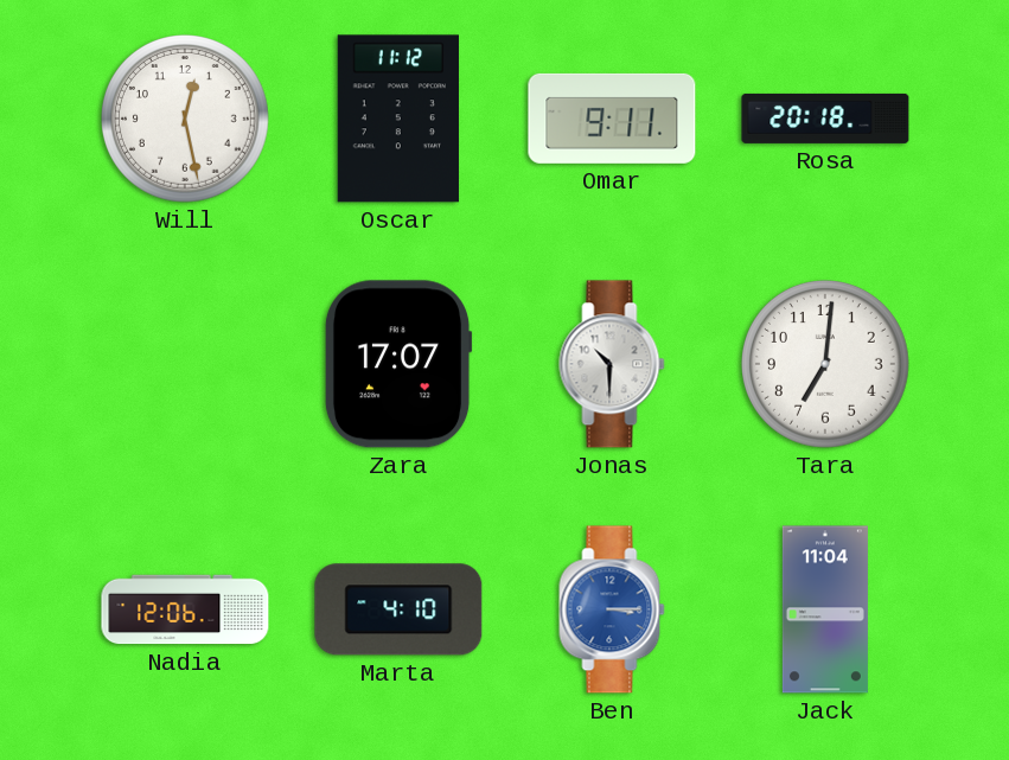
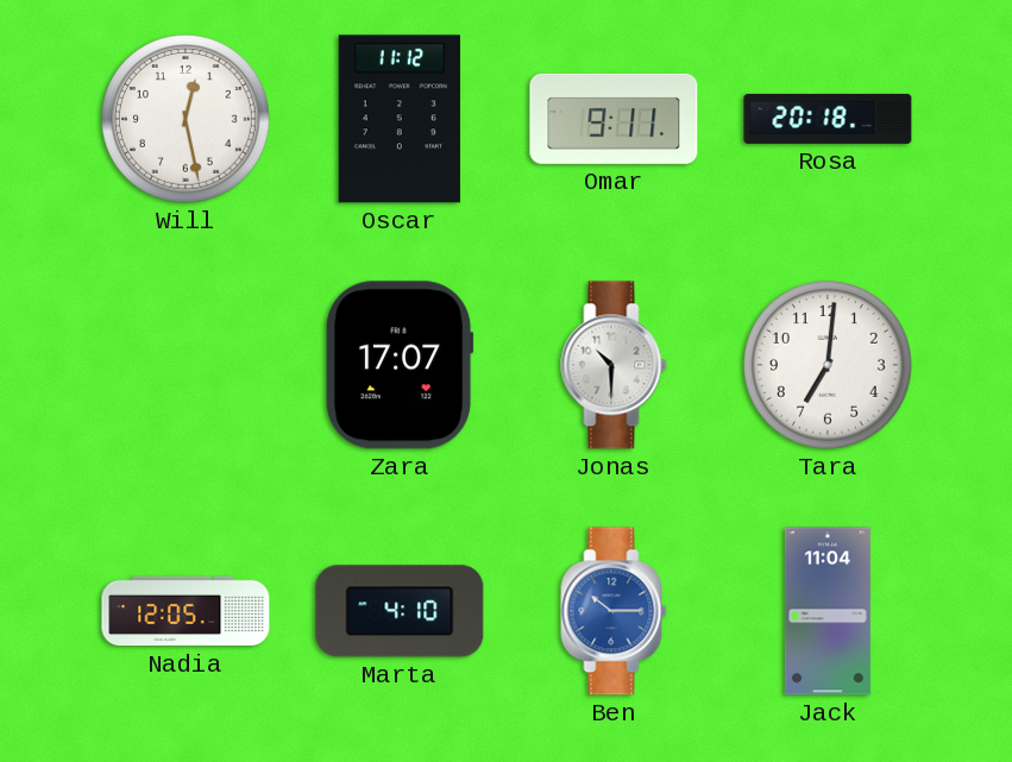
Nadia: 12:06 -> 12:05
Ben: 3:15 -> 10:15
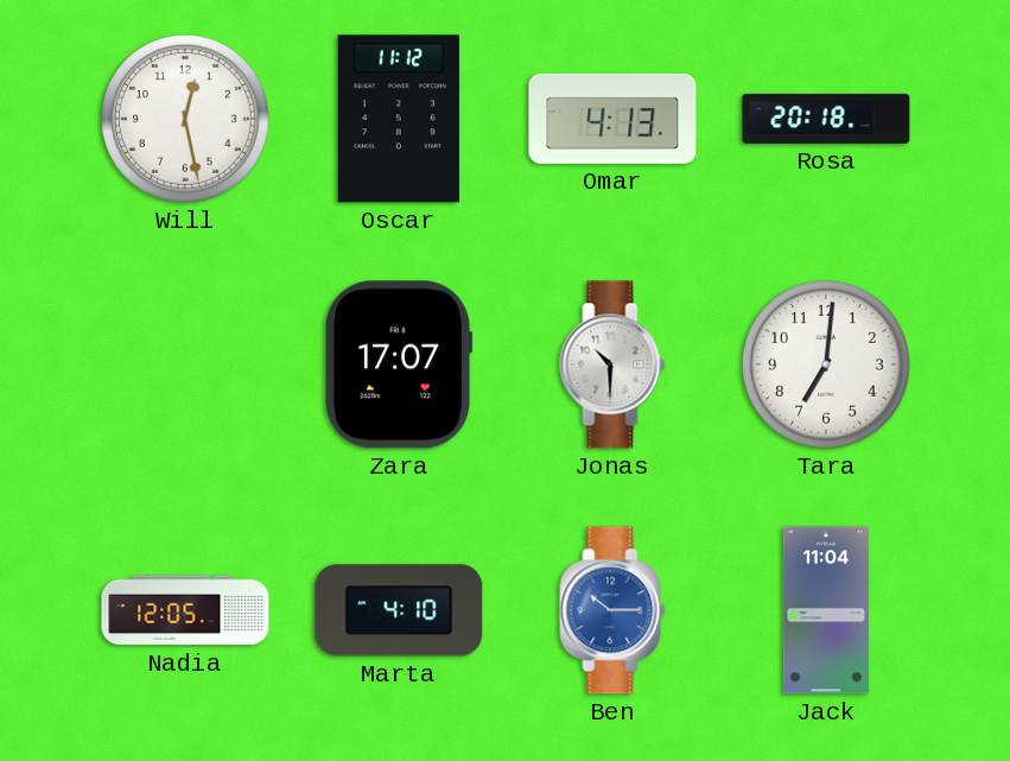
Omar: 9:11 -> 4:13
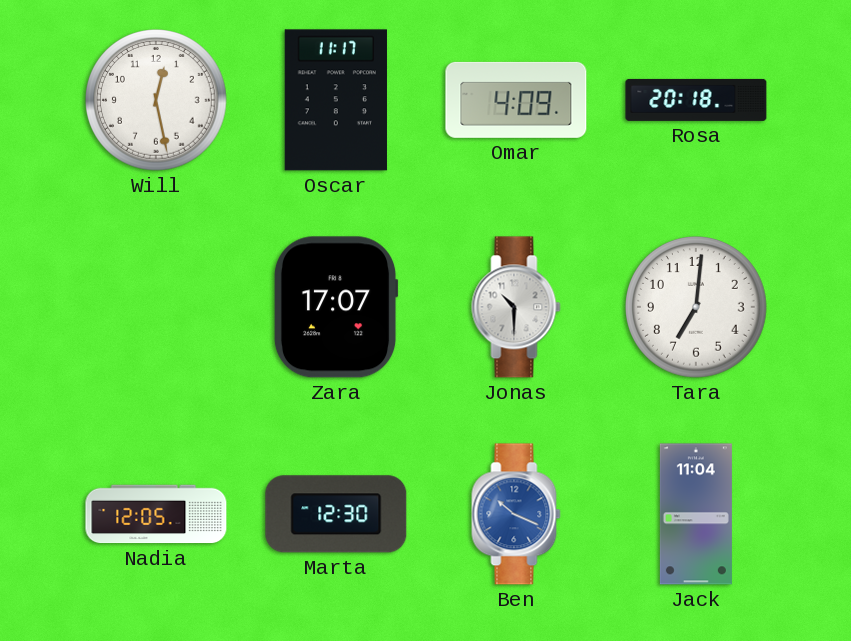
Oscar: 11:12 -> 11:17
Omar: 4:13 -> 4:09
Marta: 4:10 -> 12:30
Ben: 10:15 -> 10:19
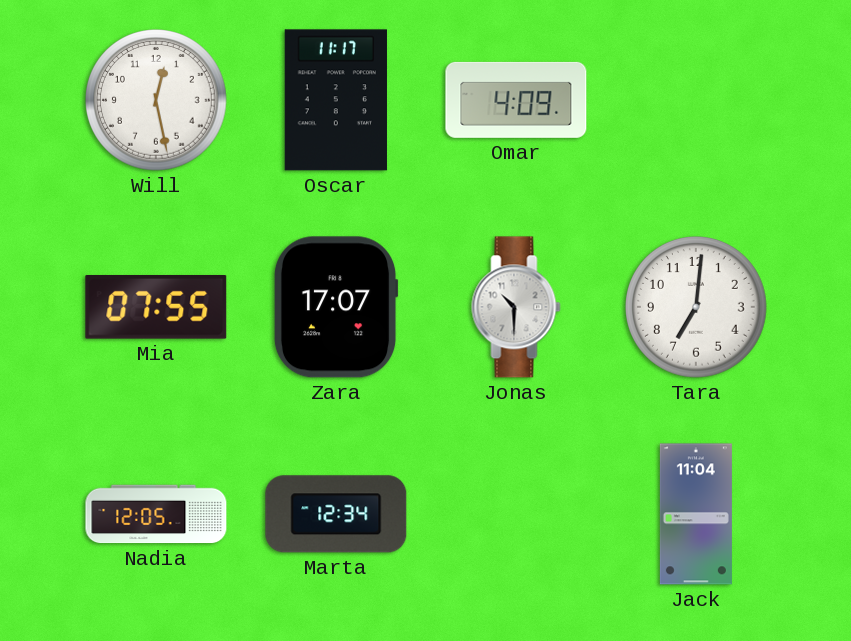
Rosa: 20:18 -> none
Mia: none -> 07:55
Marta: 12:30 -> 12:34
Ben: 10:19 -> none
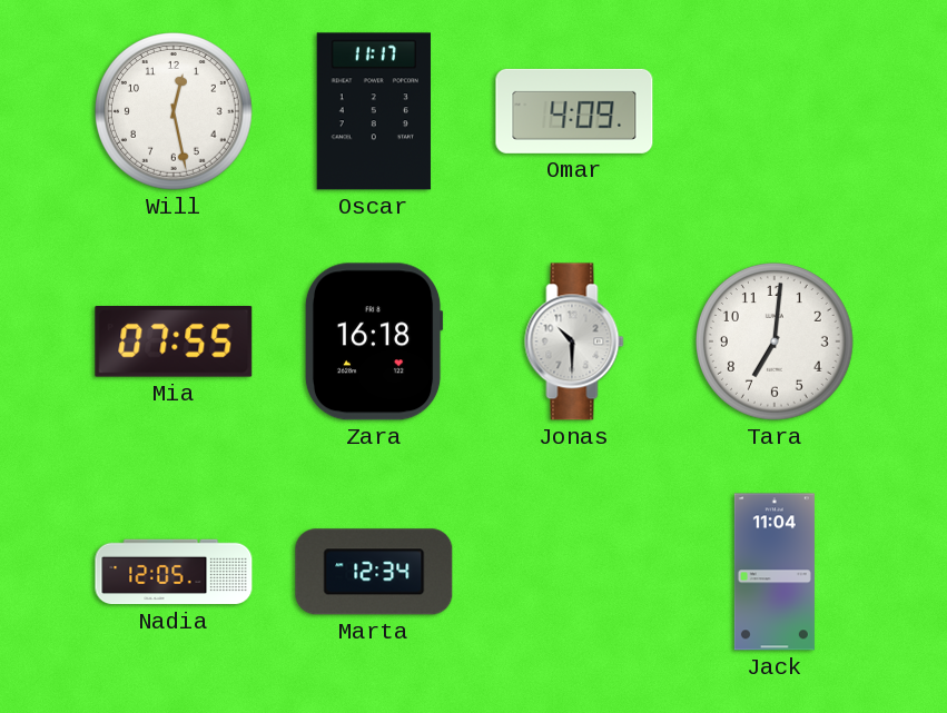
Zara: 17:07 -> 16:18
